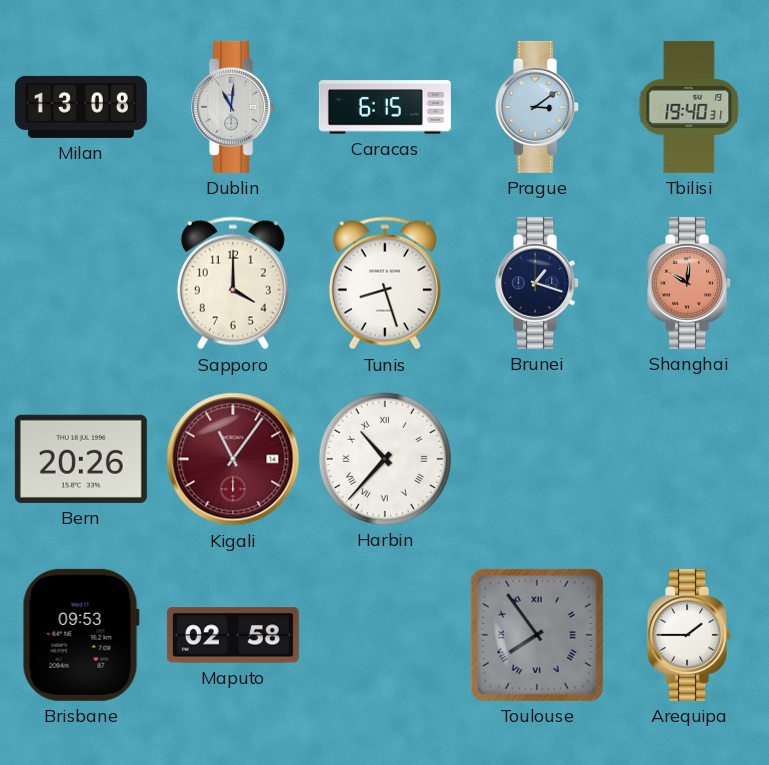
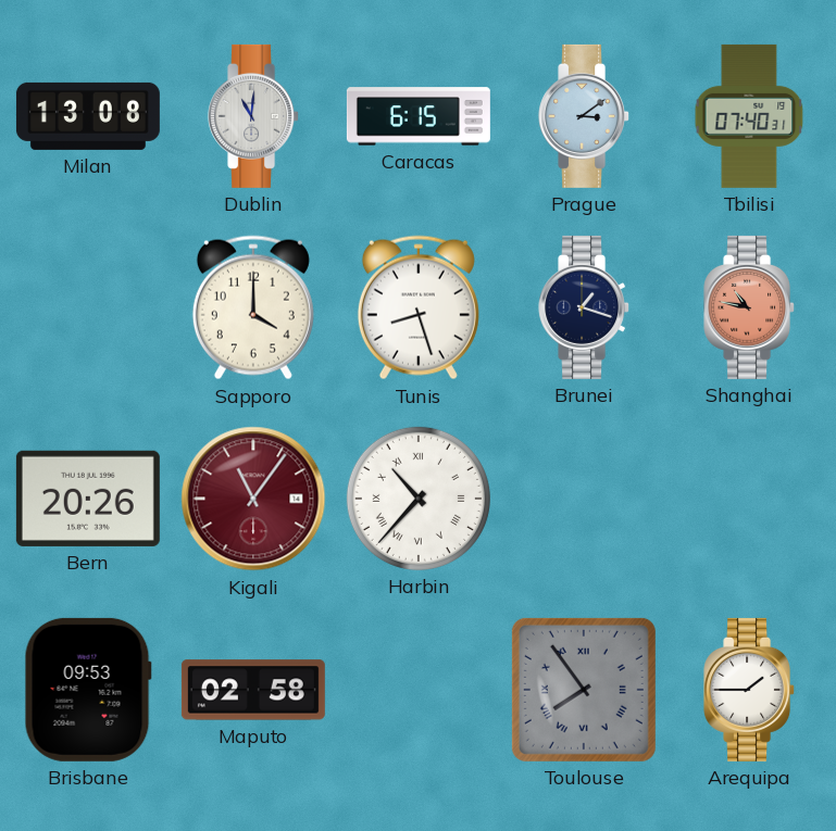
Tbilisi: 19:40 -> 07:40
Shanghai: 10:01 -> 10:47
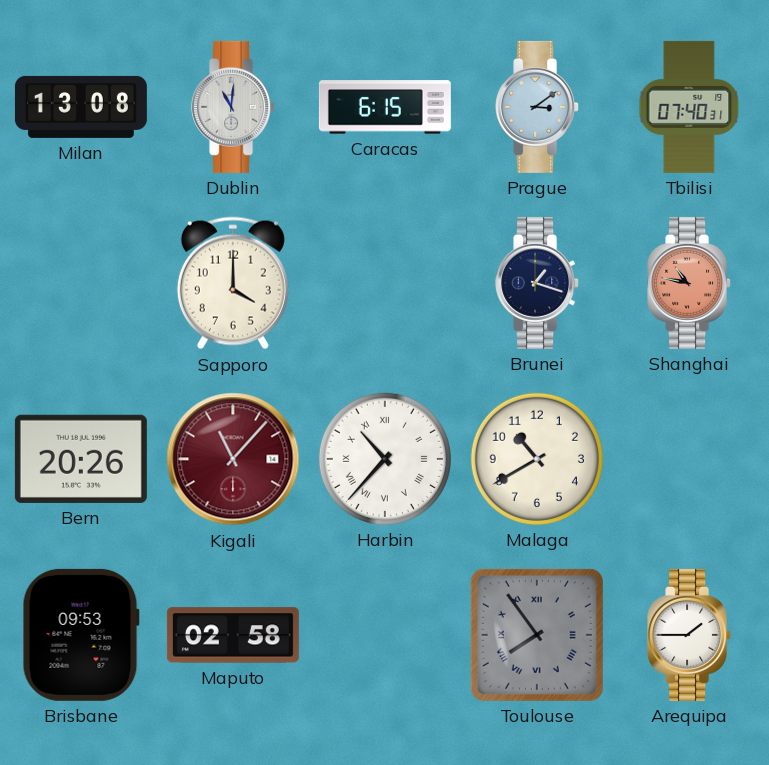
Tunis: 8:27 -> none
Kigali: 11:06 -> 11:07
Malaga: none -> 10:40
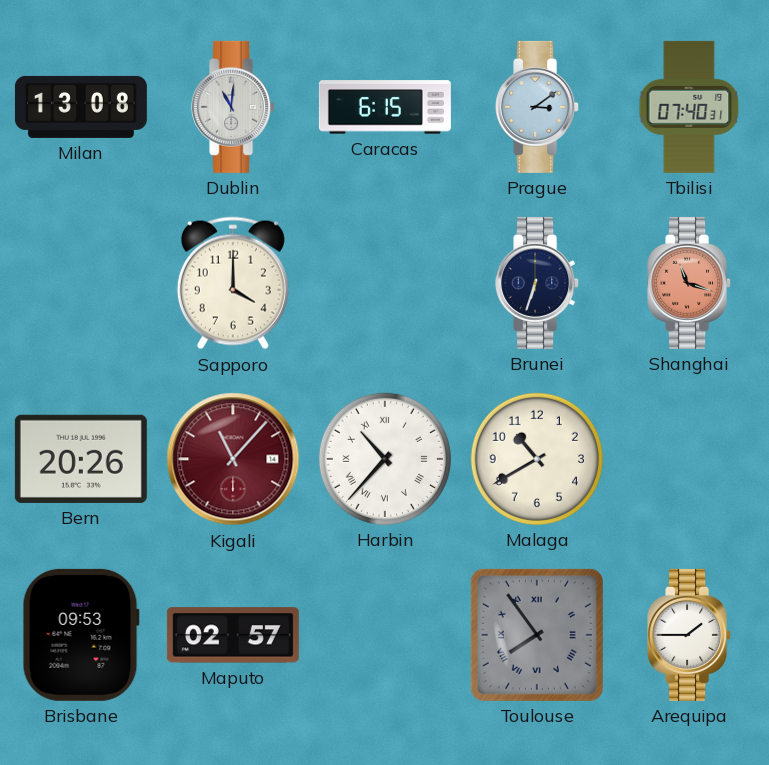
Brunei: 1:18 -> 6:33
Shanghai: 10:47 -> 11:18
Maputo: 02:58 -> 02:57
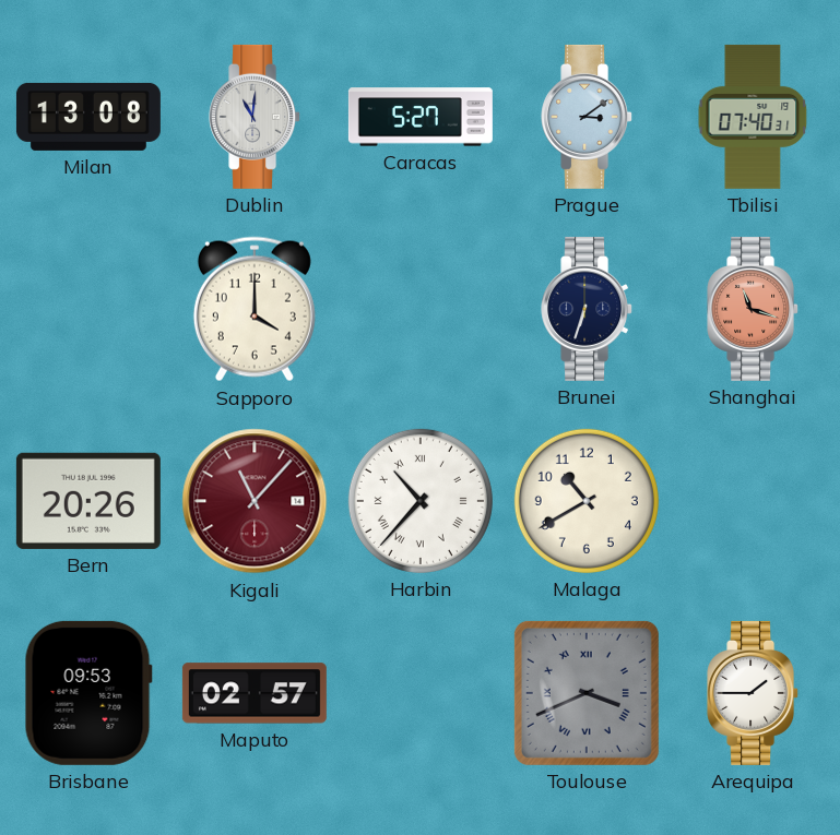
Caracas: 6:15 -> 5:27
Toulouse: 7:54 -> 3:41
